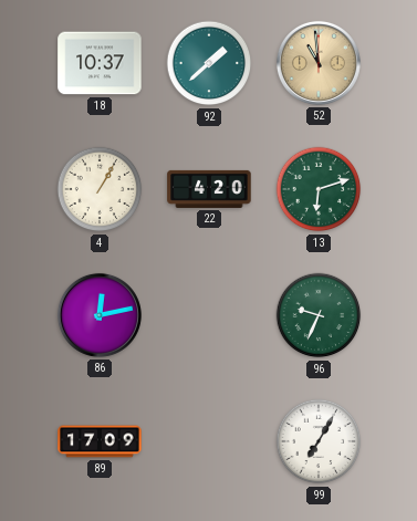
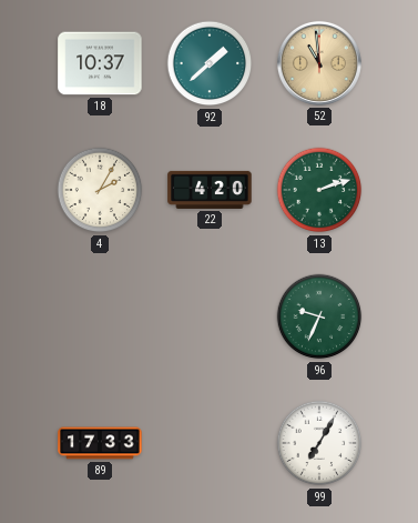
4: 1:05 -> 2:05
13: 6:12 -> 2:12
86: 12:13 -> none
89: 17:09 -> 17:33
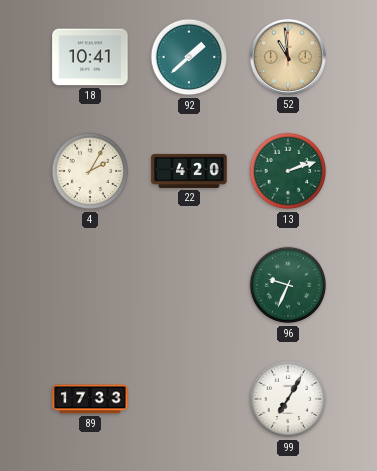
18: 10:37 -> 10:41
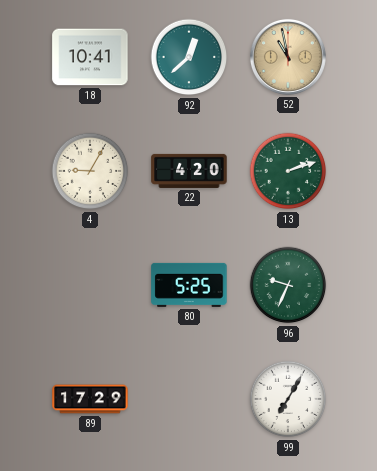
92: 1:38 -> 12:38
52: 10:59 -> 10:58
4: 2:05 -> 9:05
80: none -> 5:25
89: 17:33 -> 17:29
